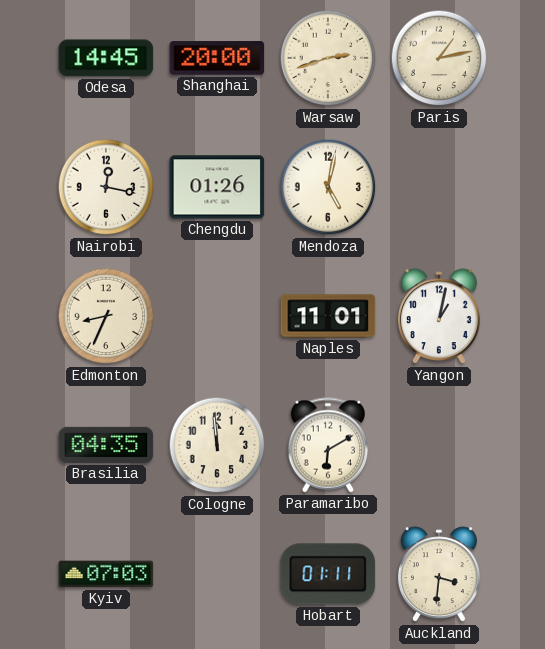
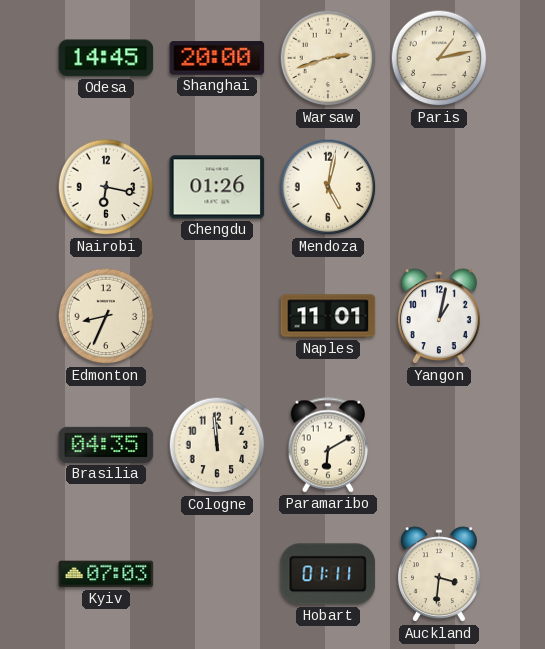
Nairobi: 12:17 -> 6:17
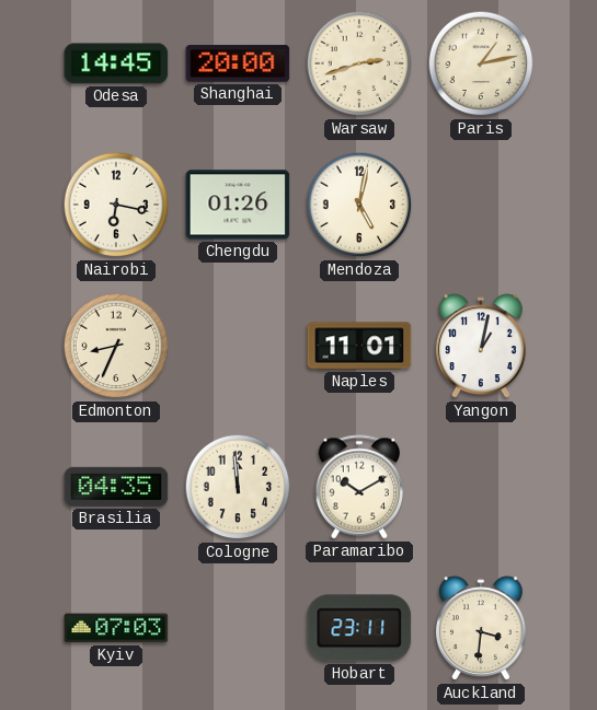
Paramaribo: 6:10 -> 10:10
Hobart: 01:11 -> 23:11
